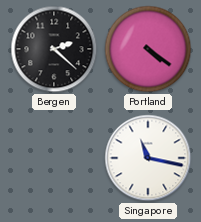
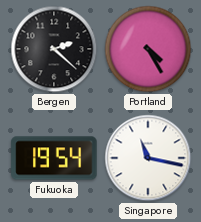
Portland: 4:21 -> 4:25
Fukuoka: none -> 19:54
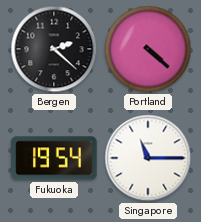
Portland: 4:25 -> 4:22
Singapore: 11:17 -> 11:15
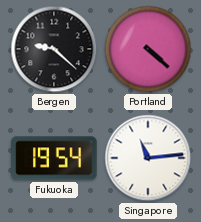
Bergen: 2:22 -> 9:22
Singapore: 11:15 -> 11:14
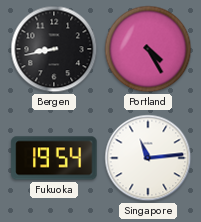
Bergen: 9:22 -> 8:43
Portland: 4:22 -> 4:25
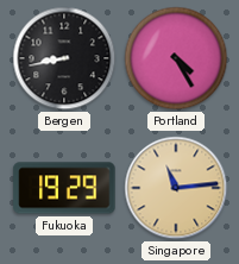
Fukuoka: 19:54 -> 19:29
Singapore dial: white -> champagne
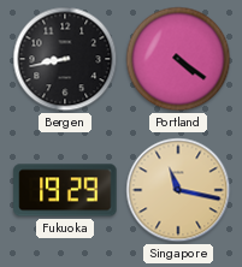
Portland: 4:25 -> 4:21
Singapore: 11:14 -> 11:17
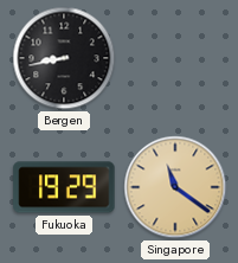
Portland: 4:21 -> none
Singapore: 11:17 -> 11:21
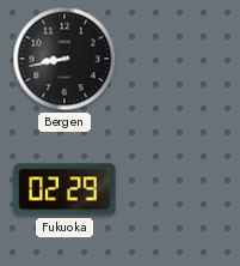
Fukuoka: 19:29 -> 02:29
Singapore: 11:21 -> none
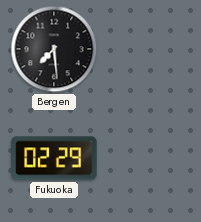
Bergen: 8:43 -> 7:29
